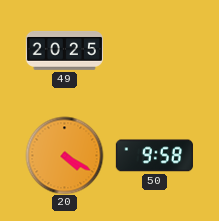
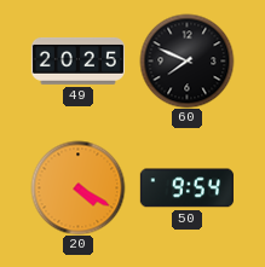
60: none -> 7:49
50: 9:58 -> 9:54
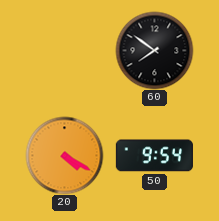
49: 20:25 -> none
60: 7:49 -> 7:51
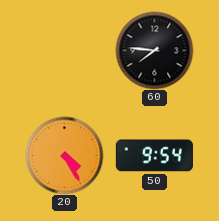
60: 7:51 -> 7:46
20: 4:20 -> 4:25
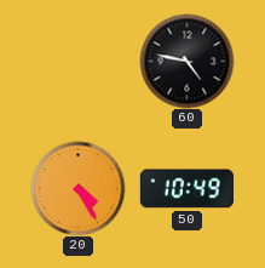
60: 7:46 -> 4:47
50: 9:54 -> 10:49
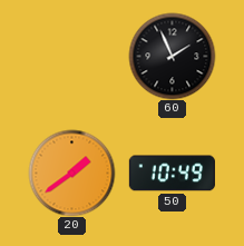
60: 4:47 -> 1:56
20: 4:25 -> 1:39
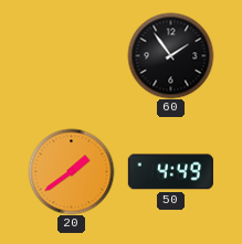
60: 1:56 -> 1:54
50: 10:49 -> 4:49
